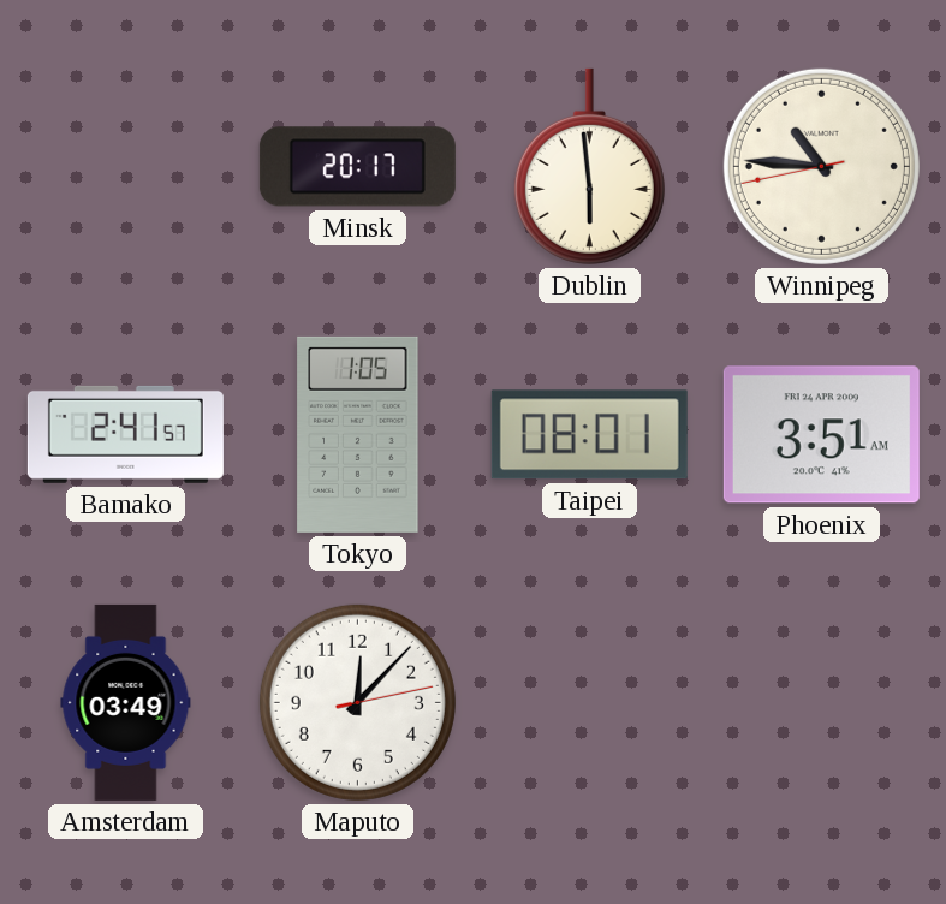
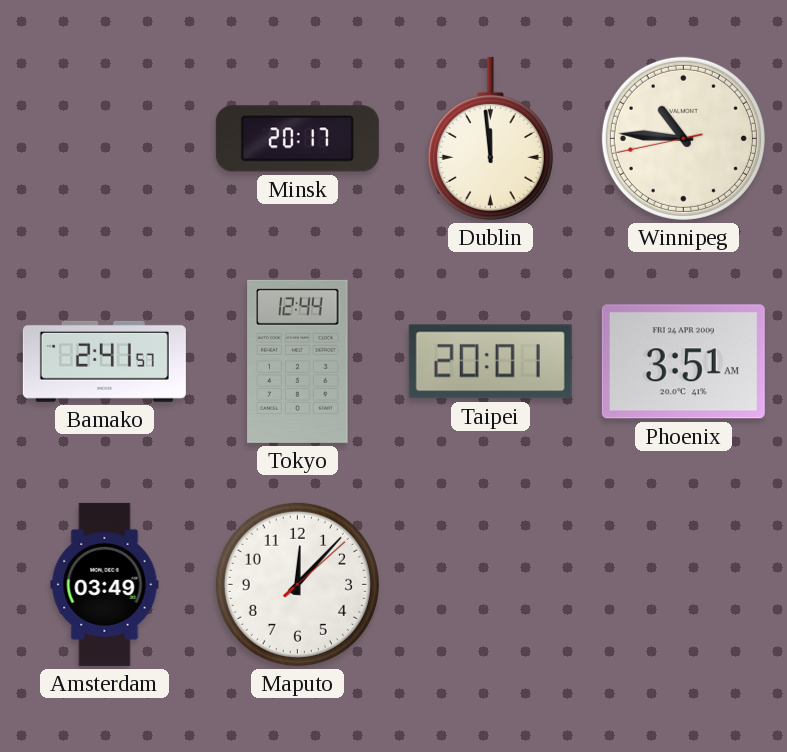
Dublin: 5:59 -> 11:59
Tokyo: 1:05 -> 12:44
Taipei: 08:01 -> 20:01
Maputo: 12:07:13 -> 12:07:08
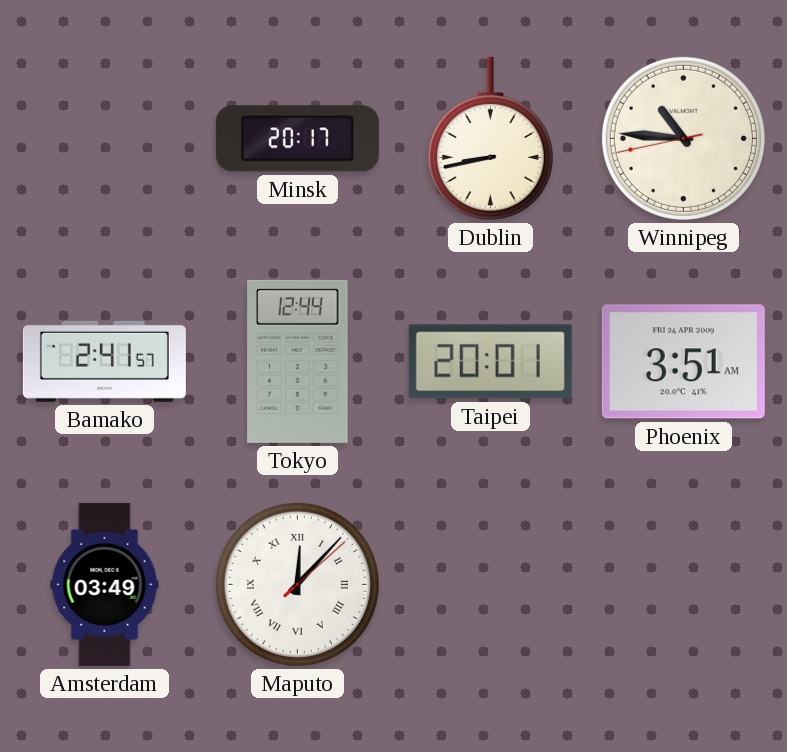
Dublin: 11:59 -> 8:43
Maputo numerals: Arabic -> Roman
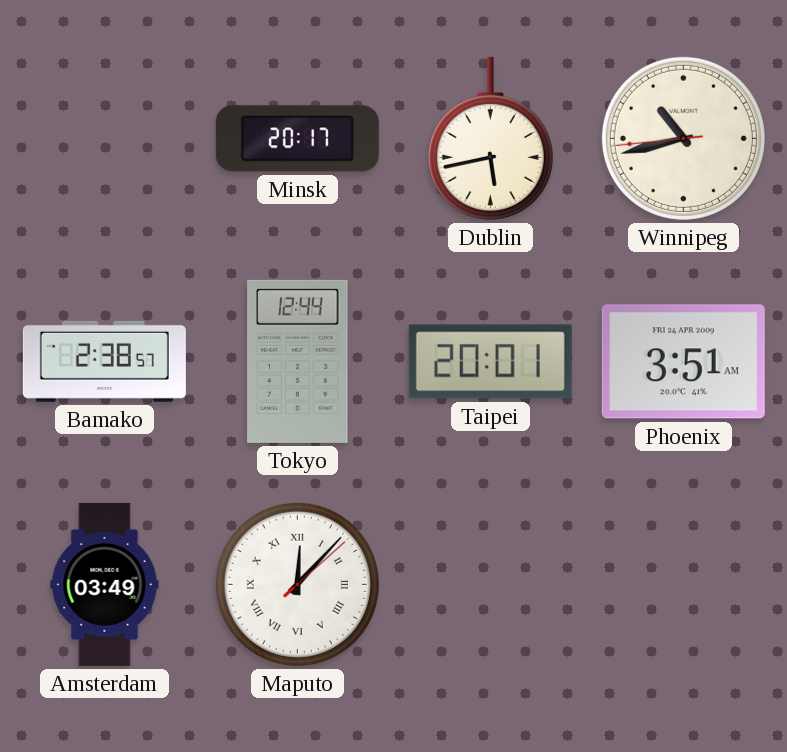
Dublin: 8:43 -> 5:43
Winnipeg: 10:45 -> 10:42
Bamako: 2:41 -> 2:38
